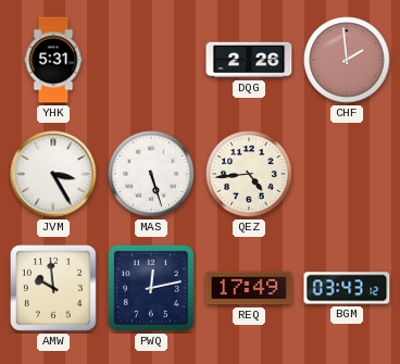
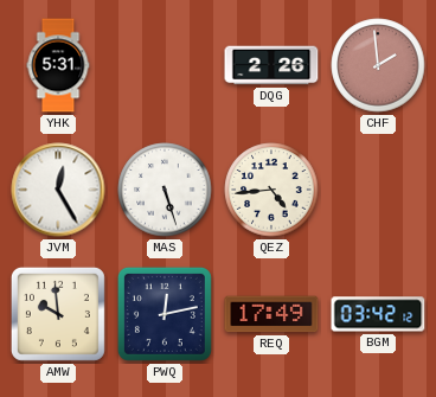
JVM: 3:25 -> 12:25
BGM: 03:43 -> 03:42
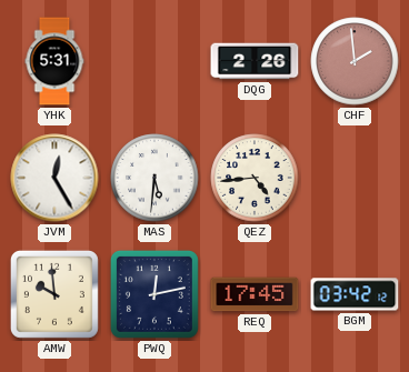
MAS: 5:27 -> 5:31
REQ: 17:49 -> 17:45
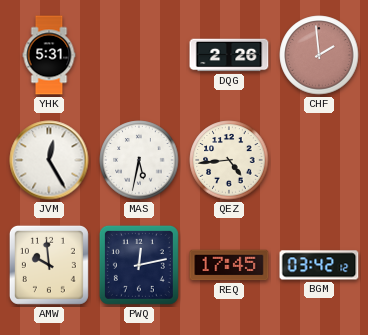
MAS: 5:31 -> 5:32
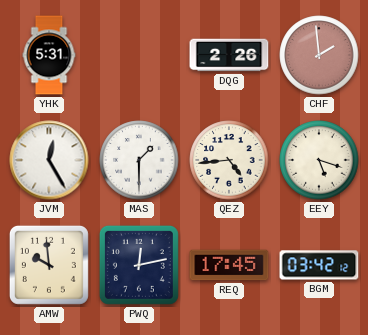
MAS: 5:32 -> 1:30
EEY: none -> 5:18
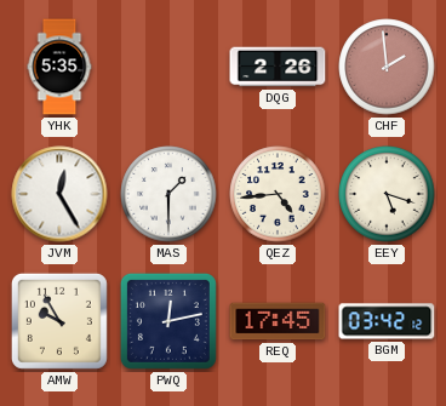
YHK: 5:31 -> 5:35
AMW: 9:59 -> 9:55
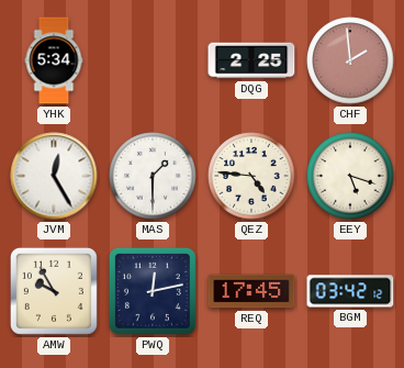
YHK: 5:35 -> 5:34
DQG: 2:26 -> 2:25
QEZ: 4:44 -> 4:46
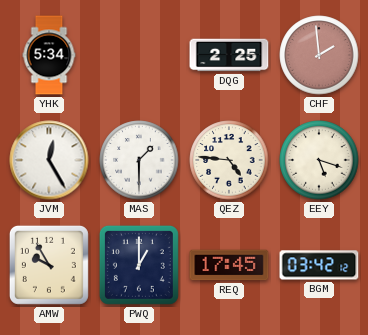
PWQ: 12:13 -> 1:00
